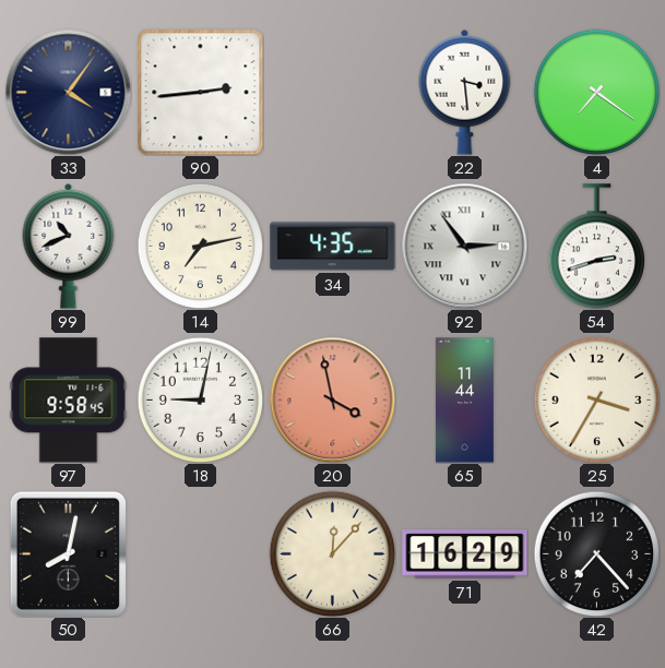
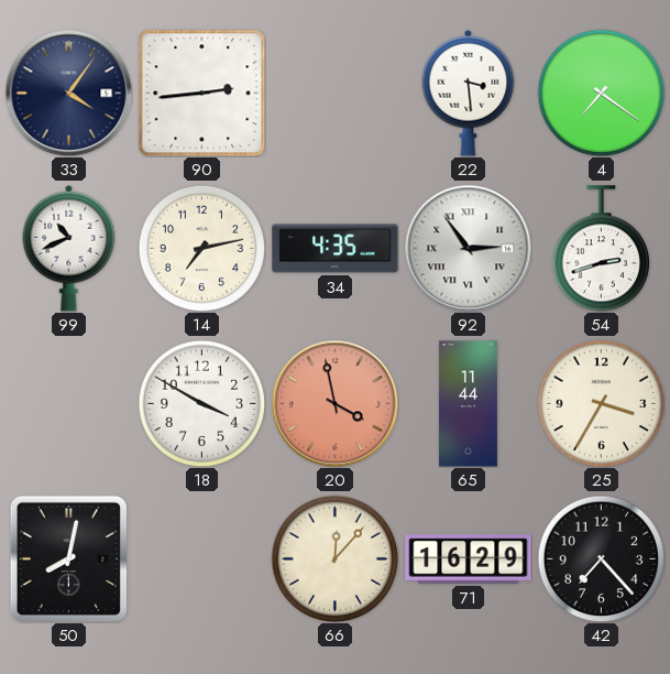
97: 9:58 -> none
18: 9:02 -> 3:50
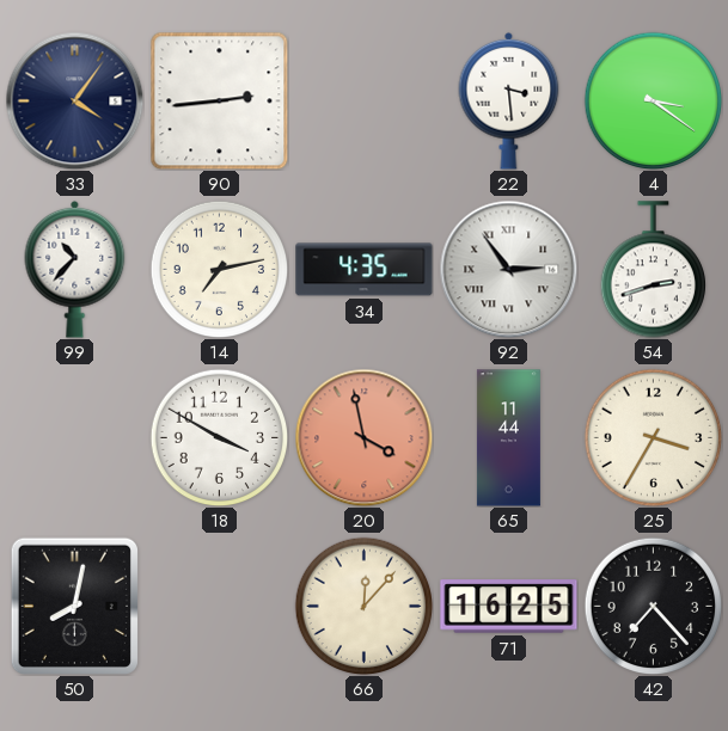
4: 7:21 -> 3:21
99: 10:41 -> 10:37
71: 16:29 -> 16:25
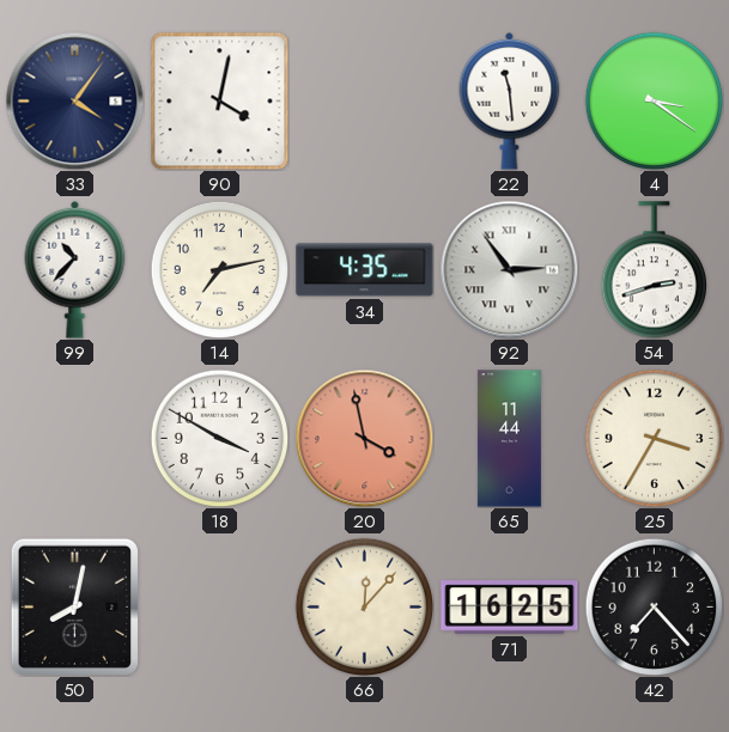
90: 2:44 -> 4:02
22: 3:29 -> 11:29
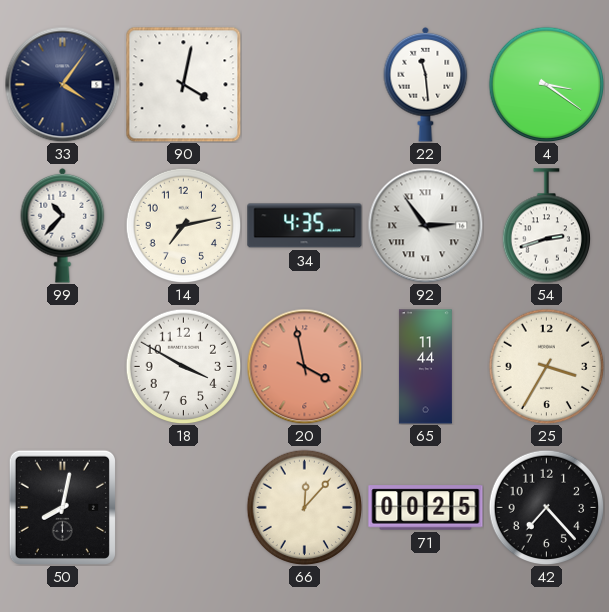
71: 16:25 -> 00:25
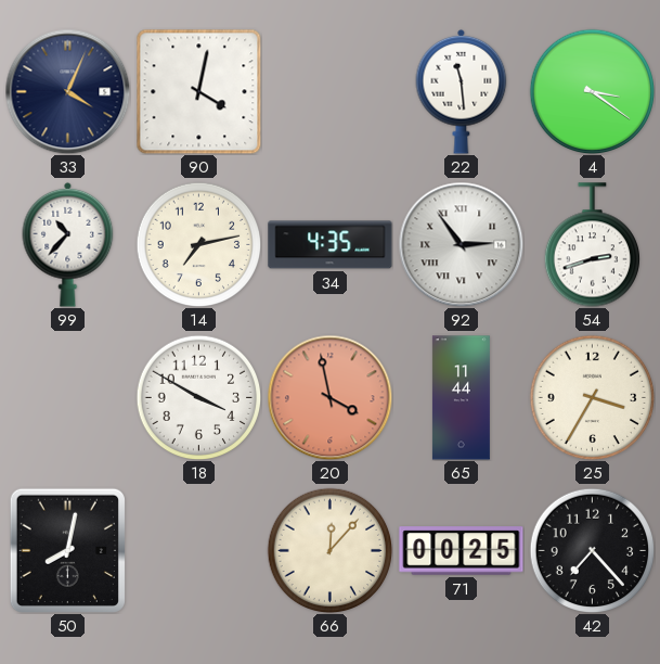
33: 4:06 -> 4:04
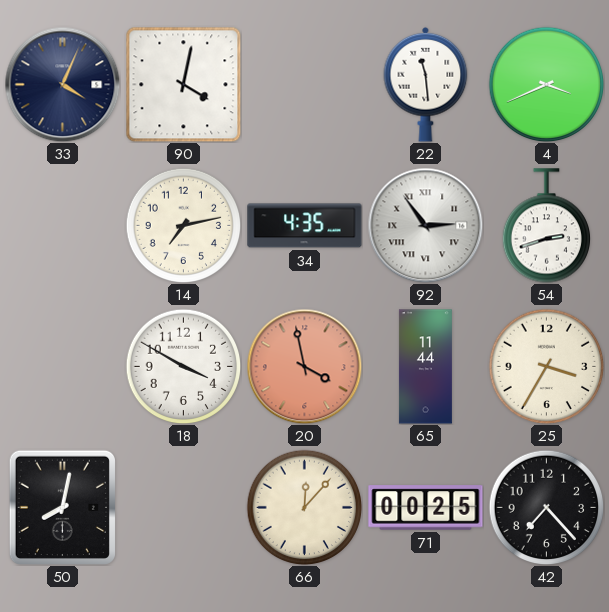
4: 3:21 -> 3:41
99: 10:37 -> none
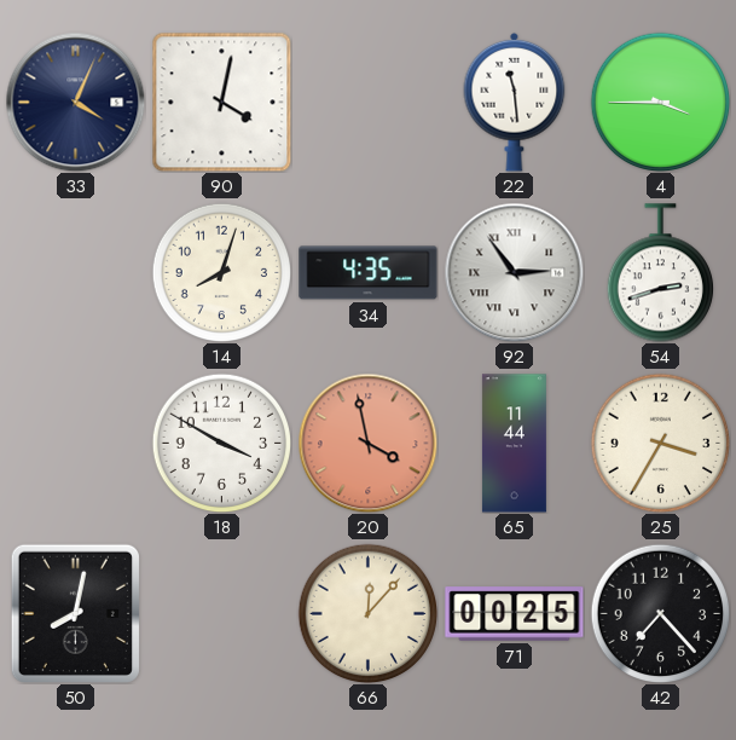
4: 3:41 -> 3:45
14: 7:13 -> 8:03
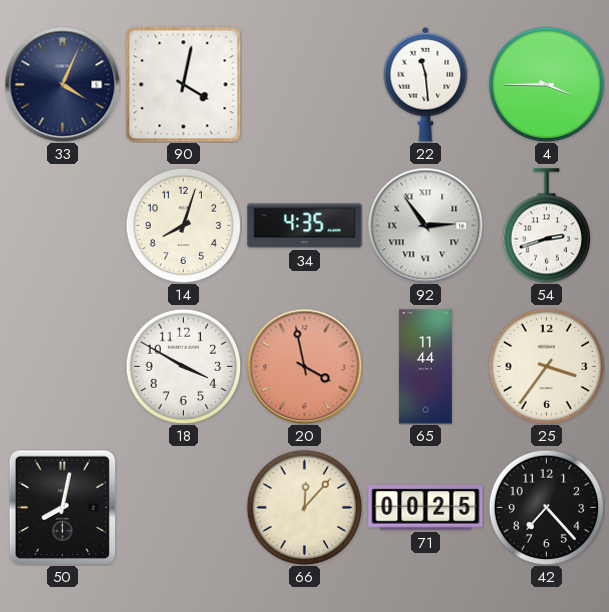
25: 3:35 -> 3:36
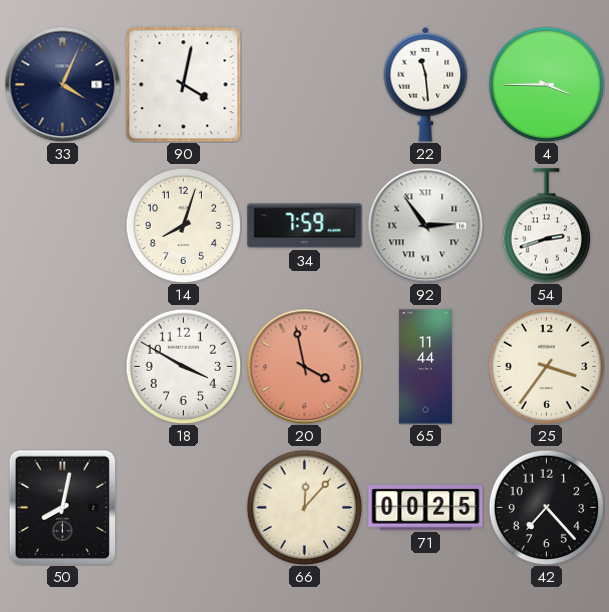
34: 4:35 -> 7:59
